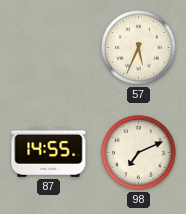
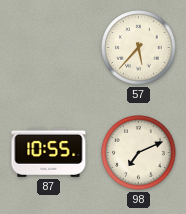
57: 5:34 -> 5:37
87: 14:55 -> 10:55
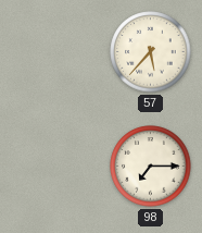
87: 10:55 -> none
98: 7:11 -> 7:15
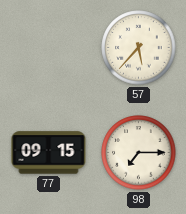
77: none -> 09:15
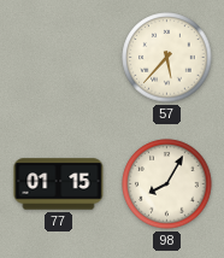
77: 09:15 -> 01:15
98: 7:15 -> 8:05
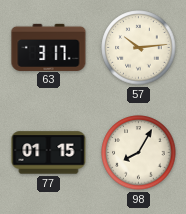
63: none -> 3:17
57: 5:37 -> 10:14
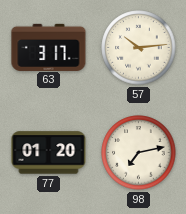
77: 01:15 -> 01:20
98: 8:05 -> 7:13
